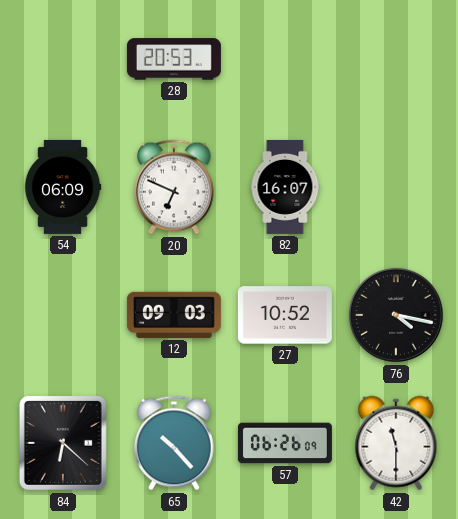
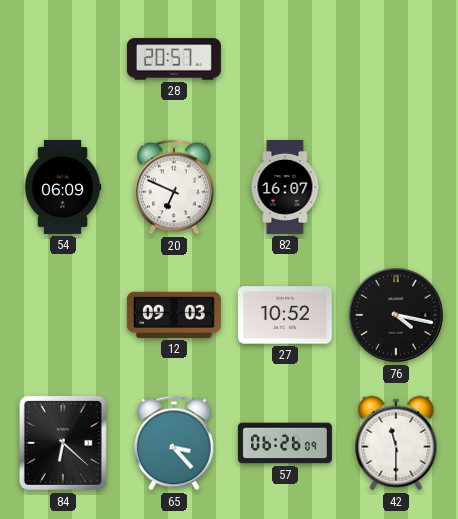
28: 20:53 -> 20:57
65: 10:23 -> 3:23
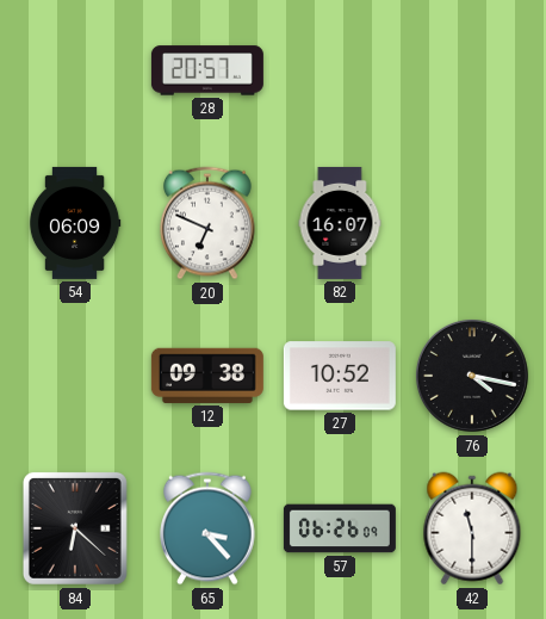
12: 09:03 -> 09:38
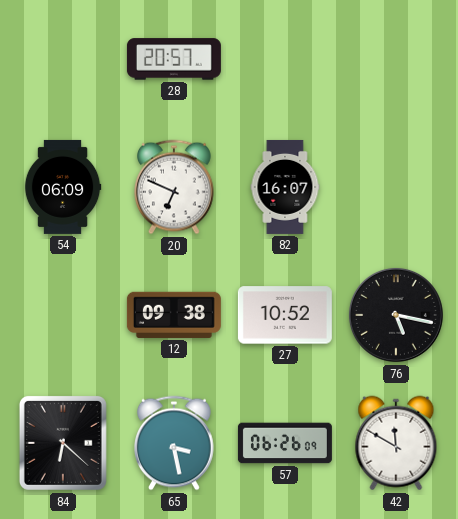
76: 4:17 -> 5:17
65: 3:23 -> 3:28
42: 11:30 -> 11:50
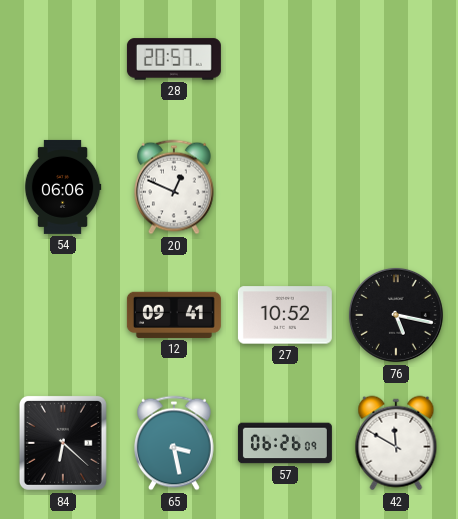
54: 06:09 -> 06:06
20: 6:49 -> 12:49
82: 16:07 -> none
12: 09:38 -> 09:41
